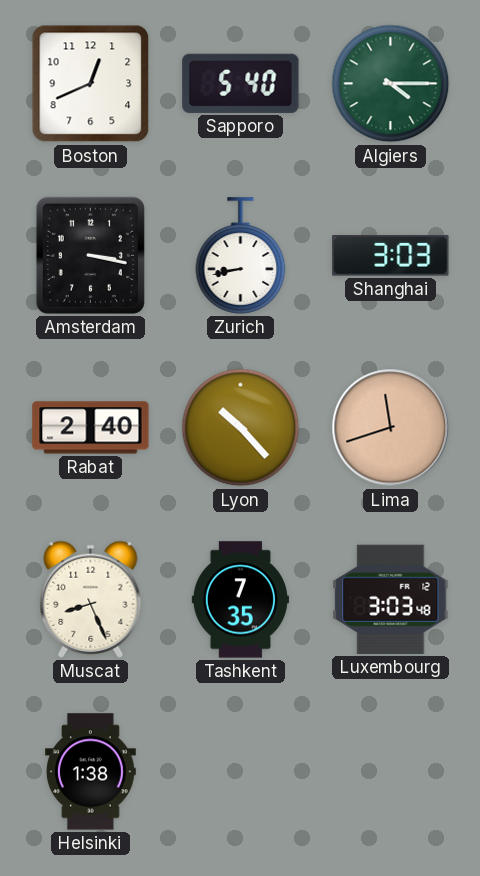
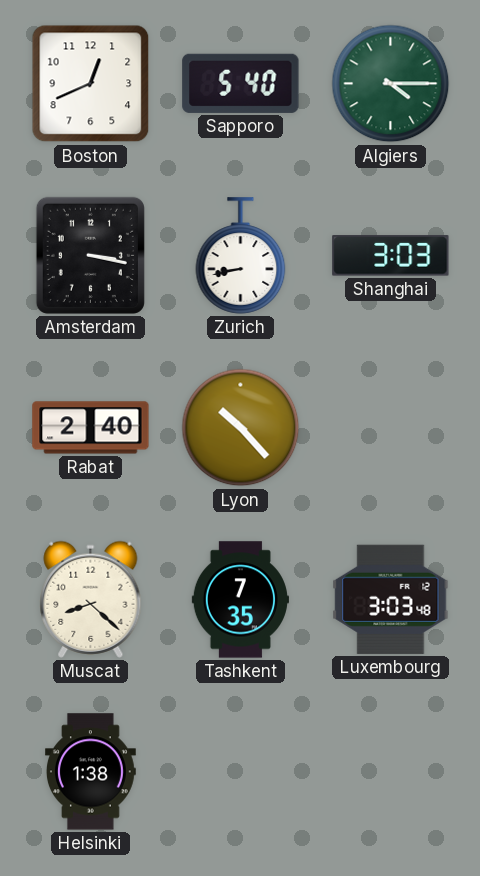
Lima: 11:42 -> none
Muscat: 8:26 -> 8:22
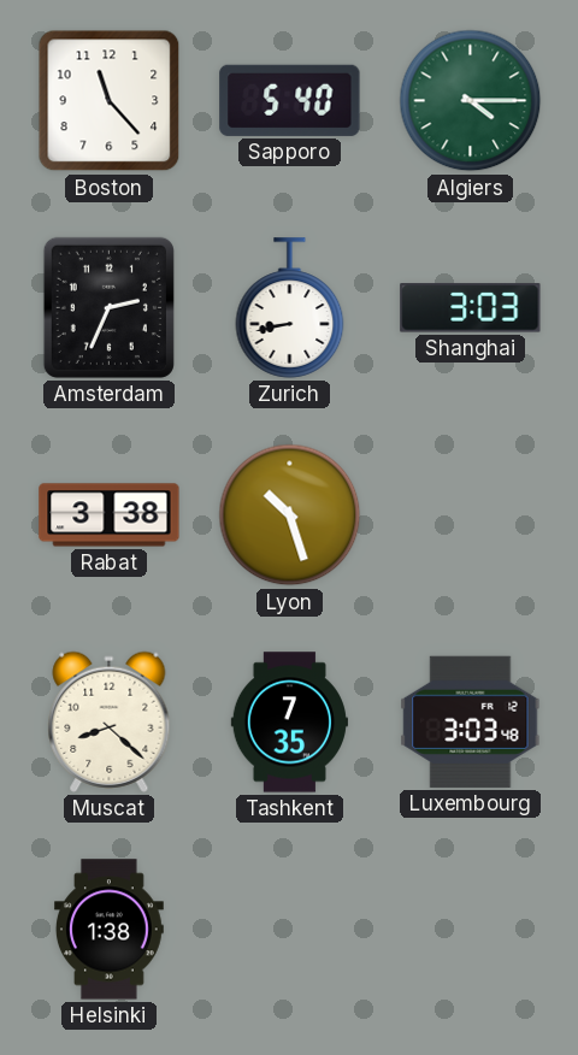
Boston: 12:41 -> 11:23
Amsterdam: 3:17 -> 2:34
Rabat: 2:40 -> 3:38
Lyon: 10:23 -> 10:27
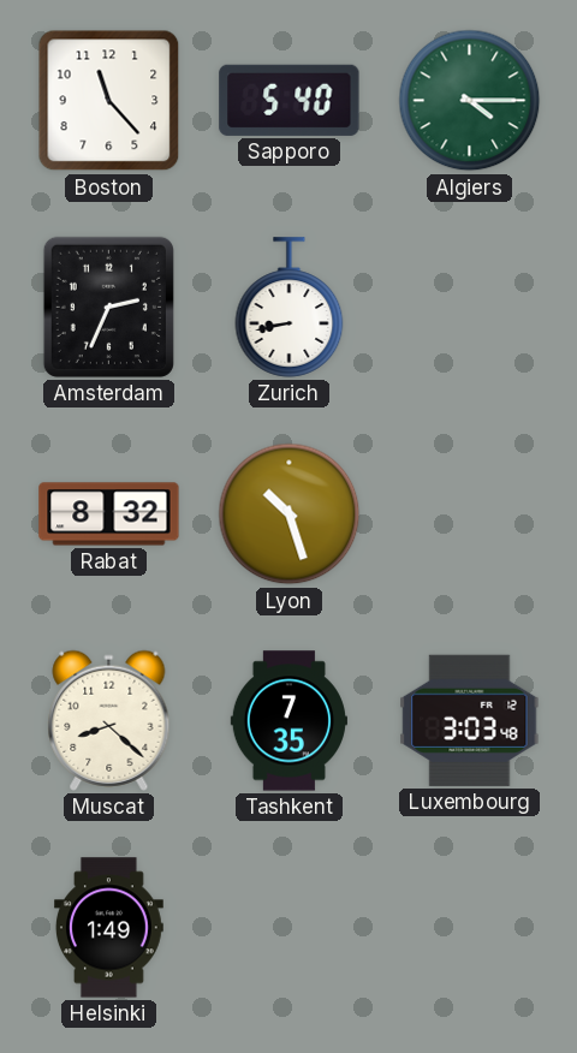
Shanghai: 3:03 -> none
Rabat: 3:38 -> 8:32
Helsinki: 1:38 -> 1:49
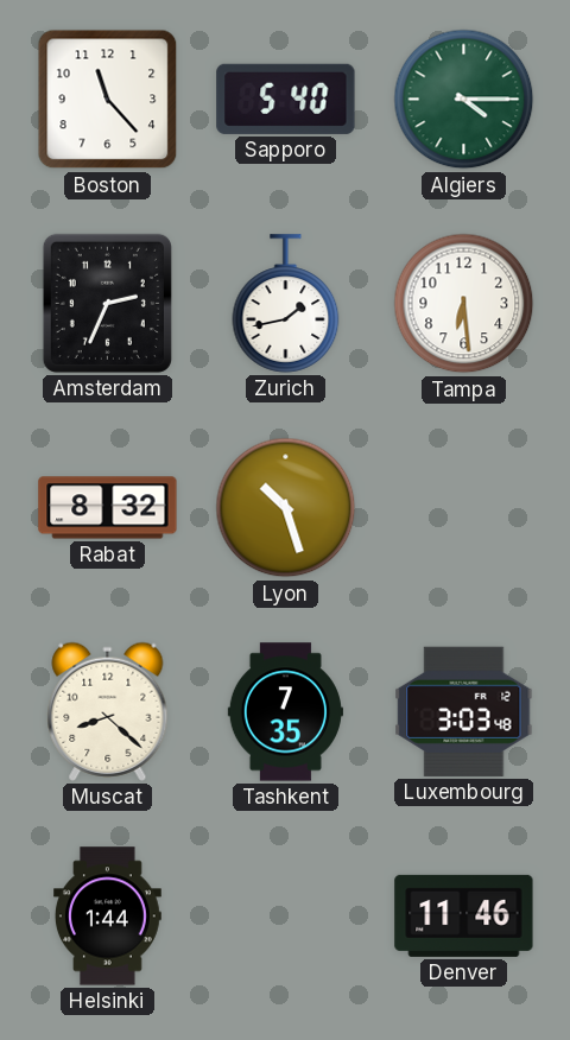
Zurich: 8:43 -> 1:43
Tampa: none -> 6:29
Helsinki: 1:49 -> 1:44
Denver: none -> 11:46
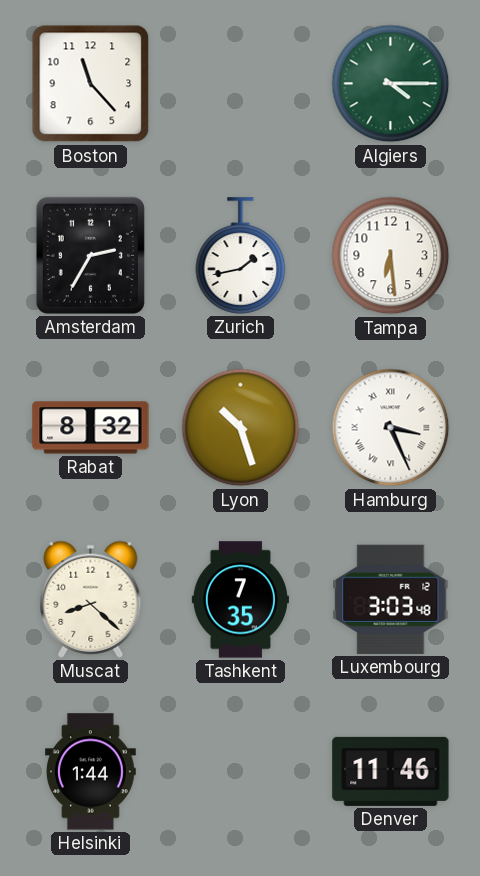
Sapporo: 5:40 -> none
Amsterdam: 2:34 -> 2:35
Hamburg: none -> 3:26
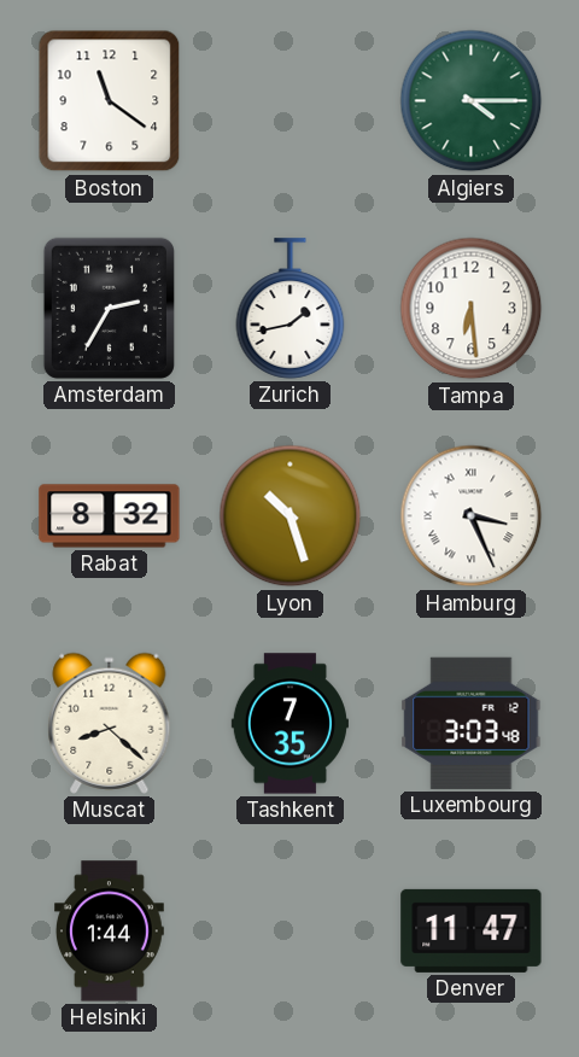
Boston: 11:23 -> 11:21
Denver: 11:46 -> 11:47
